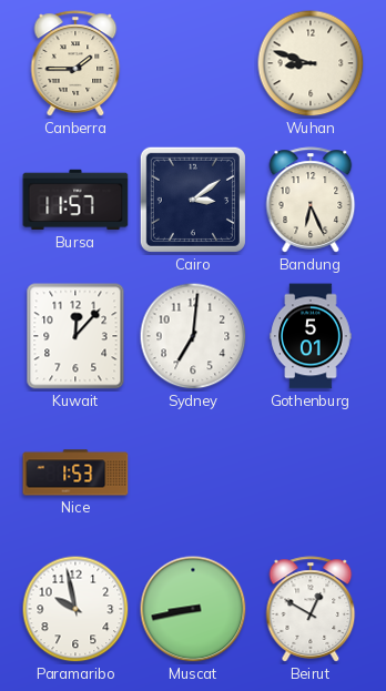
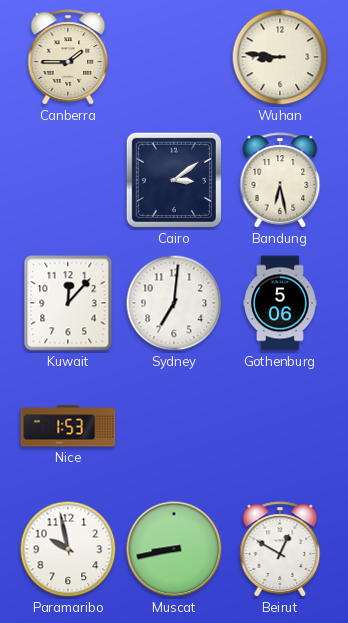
Wuhan: 8:48 -> 8:46
Bursa: 11:57 -> none
Bandung: 6:26 -> 6:28
Gothenburg: 5:01 -> 5:06
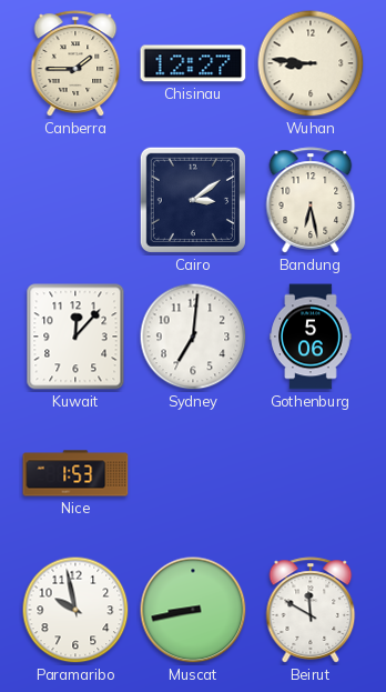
Chisinau: none -> 12:27
Beirut: 12:50 -> 11:50
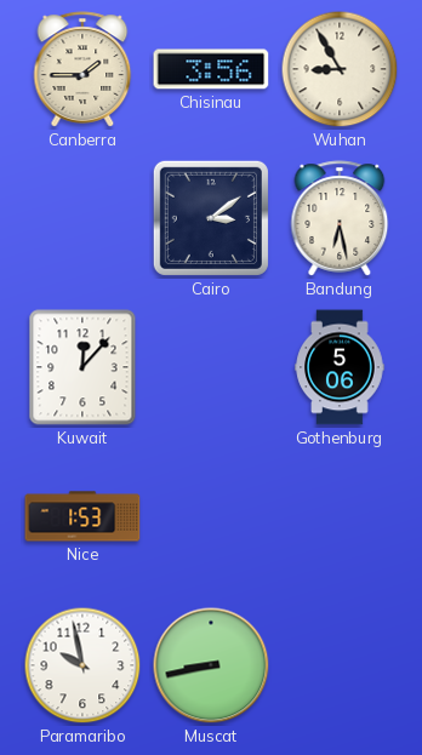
Chisinau: 12:27 -> 3:56
Wuhan: 8:46 -> 8:55
Sydney: 7:01 -> none
Beirut: 11:50 -> none
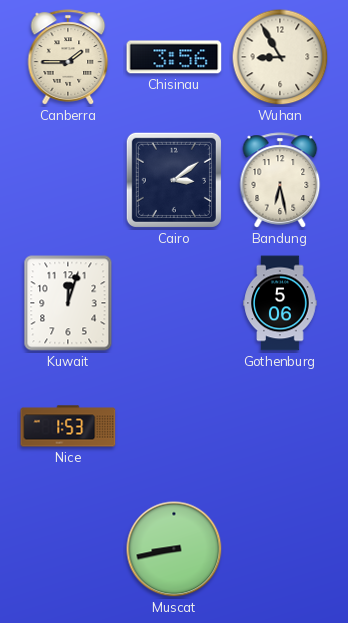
Kuwait: 12:07 -> 12:03
Paramaribo: 9:58 -> none
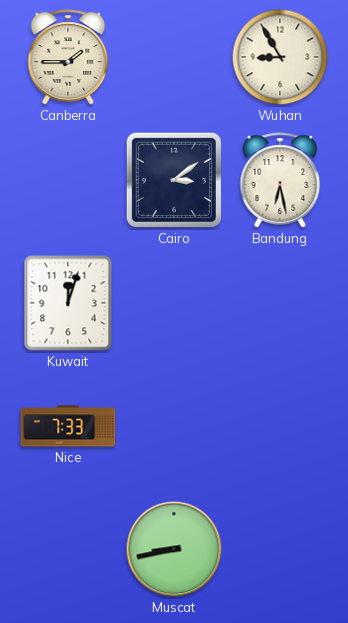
Chisinau: 3:56 -> none
Gothenburg: 5:06 -> none
Nice: 1:53 -> 7:33
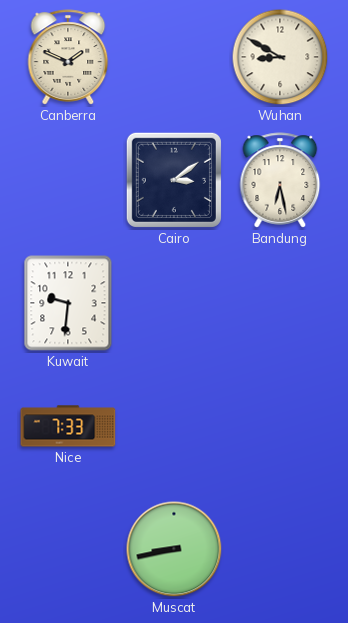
Canberra: 1:45 -> 1:49
Wuhan: 8:55 -> 8:50
Kuwait: 12:03 -> 9:31
